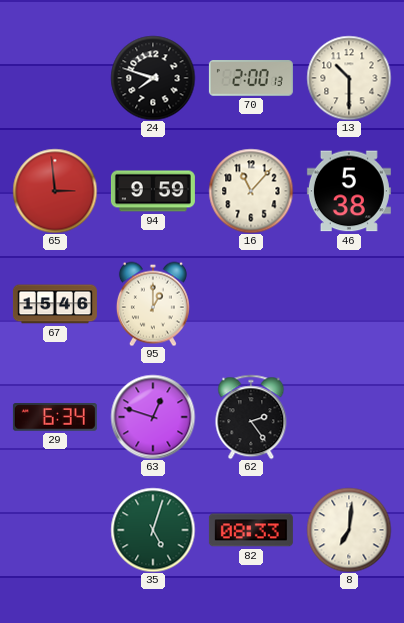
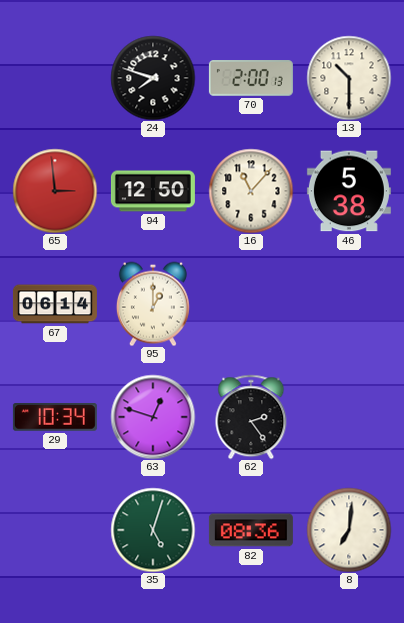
94: 9:59 -> 12:50
67: 15:46 -> 06:14
29: 6:34 -> 10:34
82: 08:33 -> 08:36
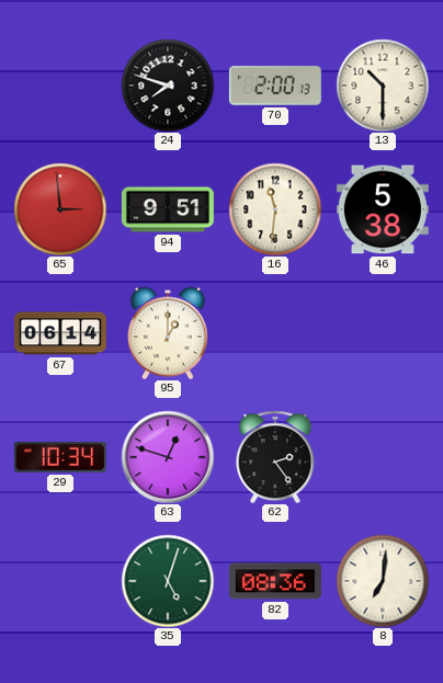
94: 12:50 -> 9:51
16: 11:07 -> 11:31
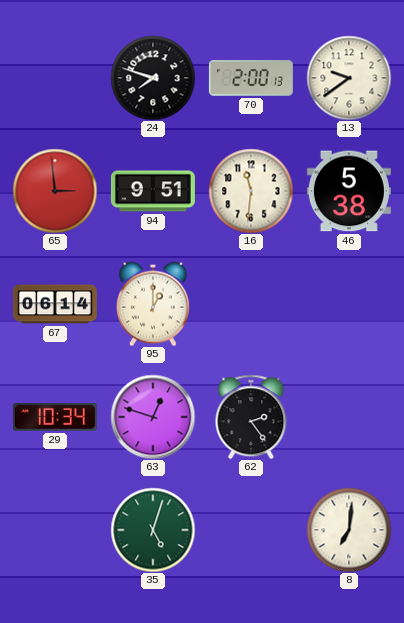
13: 10:30 -> 9:39
82: 08:36 -> none
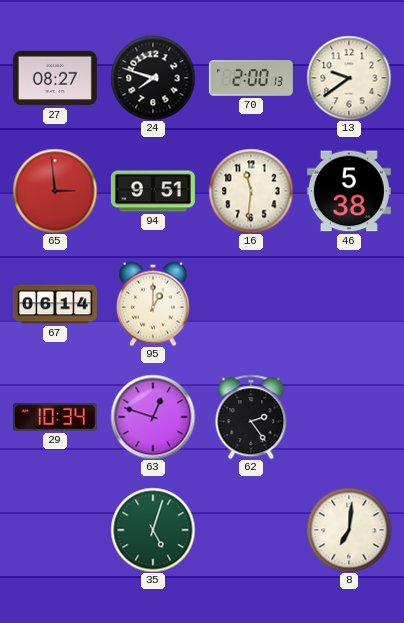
27: none -> 08:27
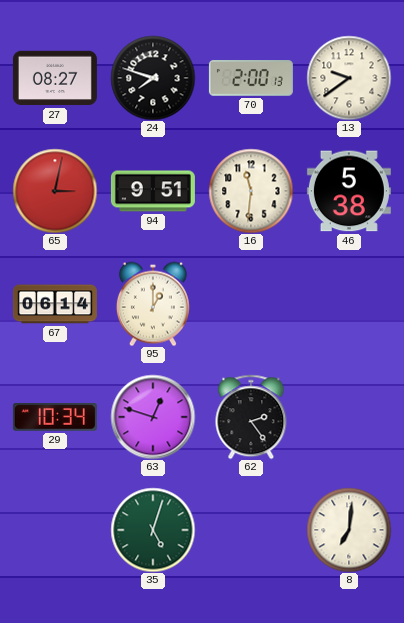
65: 2:59 -> 3:02
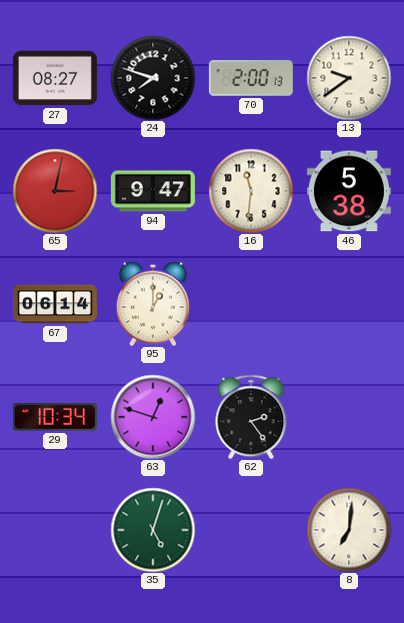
94: 9:51 -> 9:47
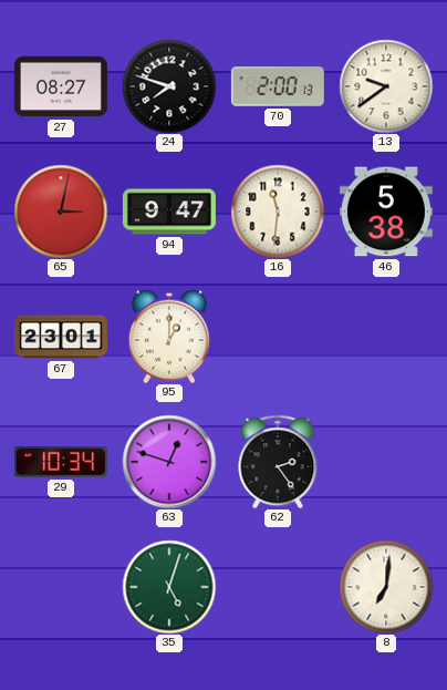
67: 06:14 -> 23:01
